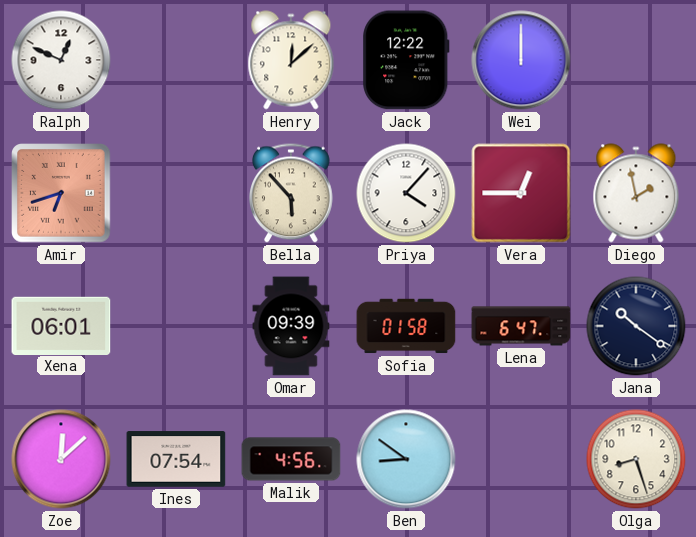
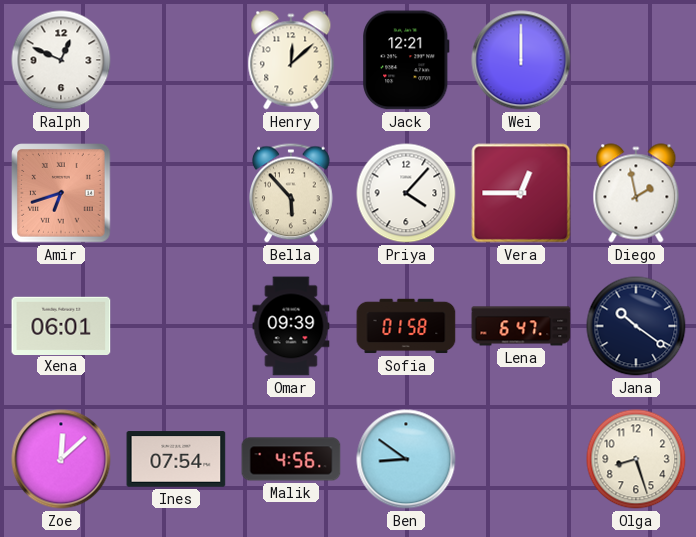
Jack: 12:22 -> 12:21
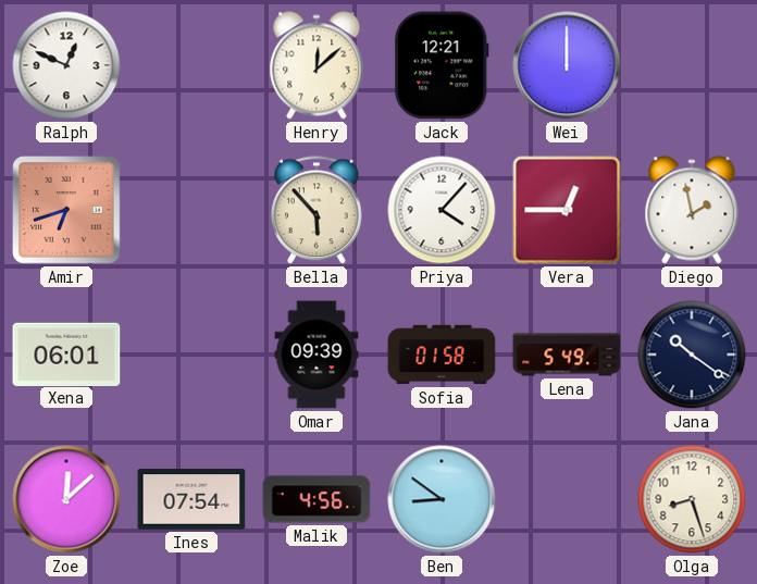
Lena: 6:47 -> 5:49
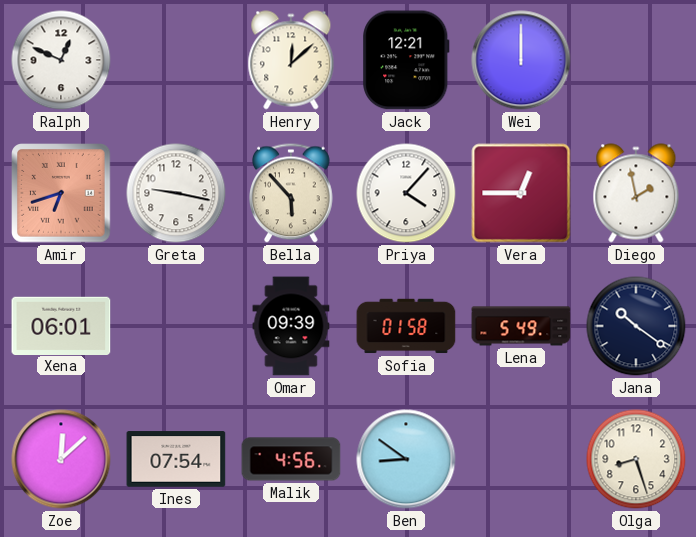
Greta: none -> 9:17
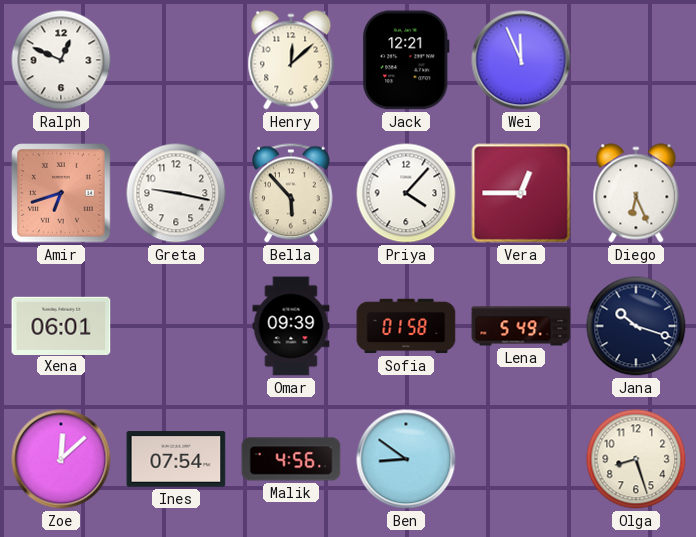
Wei: 12:00 -> 11:56
Diego: 1:58 -> 6:26
Jana: 10:21 -> 10:18
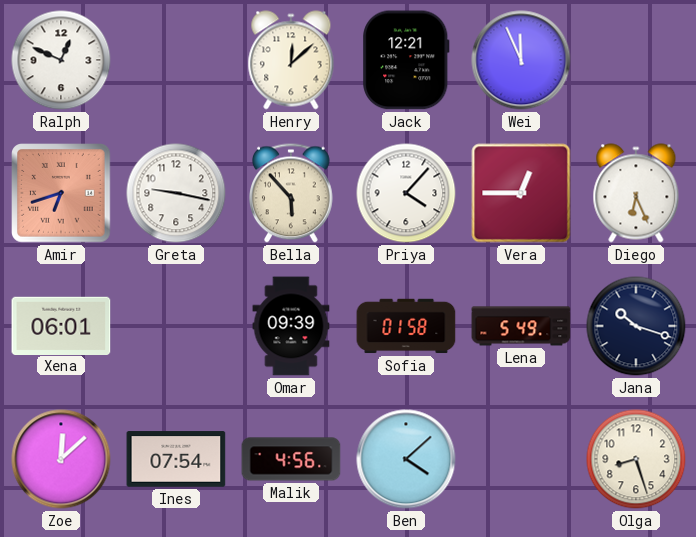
Ben: 8:51 -> 4:08
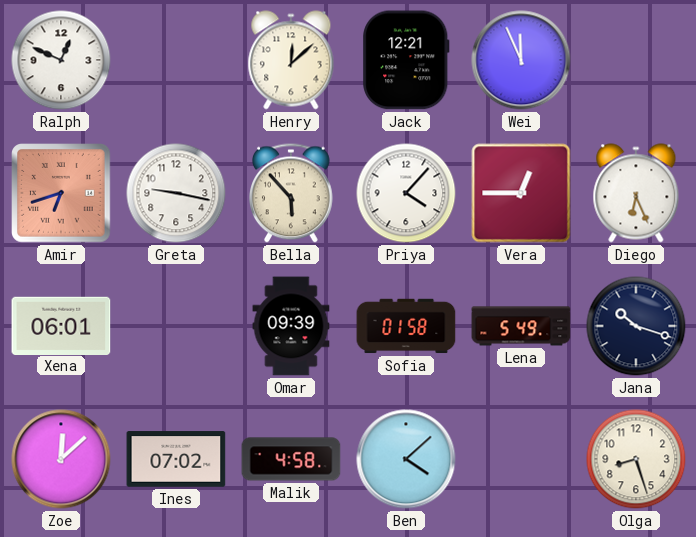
Ines: 07:54 -> 07:02
Malik: 4:56 -> 4:58
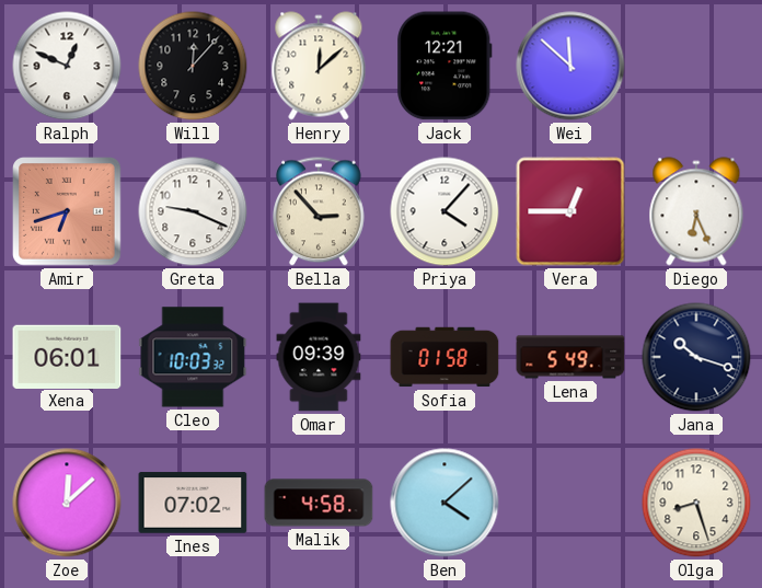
Will: none -> 12:07
Wei: 11:56 -> 11:52
Greta: 9:17 -> 9:19
Bella: 5:53 -> 2:53
Cleo: none -> 10:03
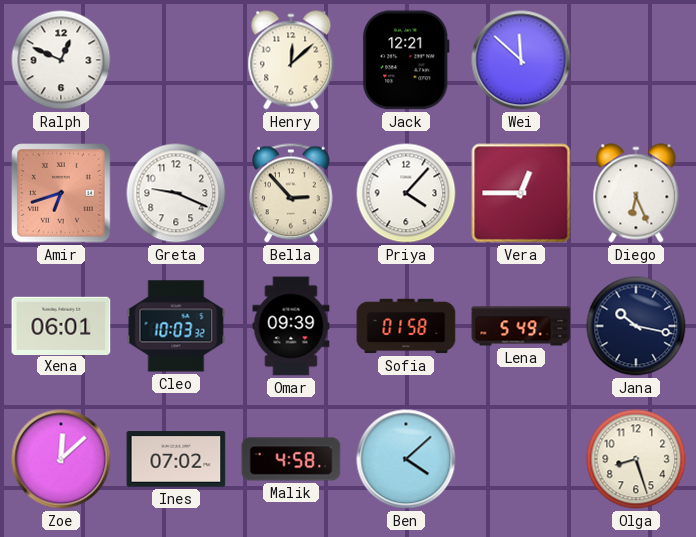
Will: 12:07 -> none
Jana: 10:18 -> 10:17
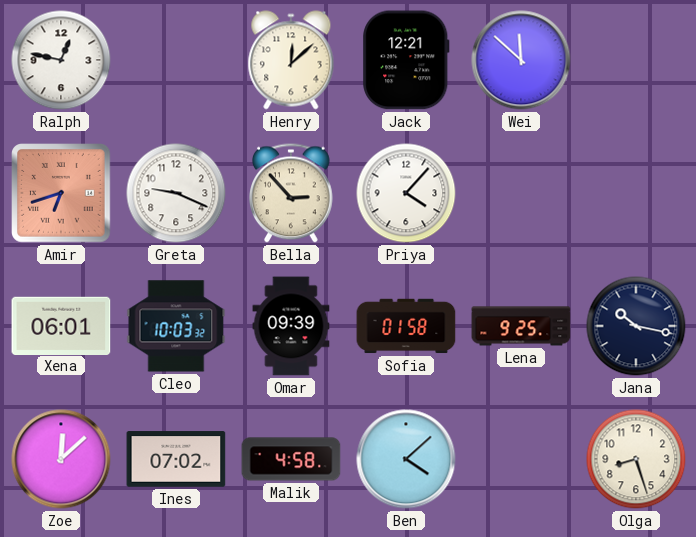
Ralph: 12:49 -> 12:47
Vera: 12:45 -> none
Diego: 6:26 -> none
Lena: 5:49 -> 9:25
